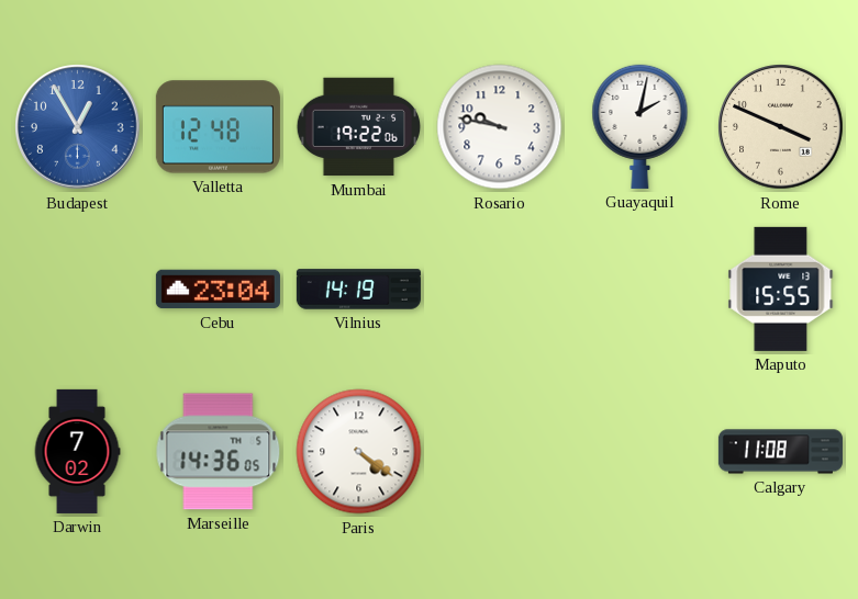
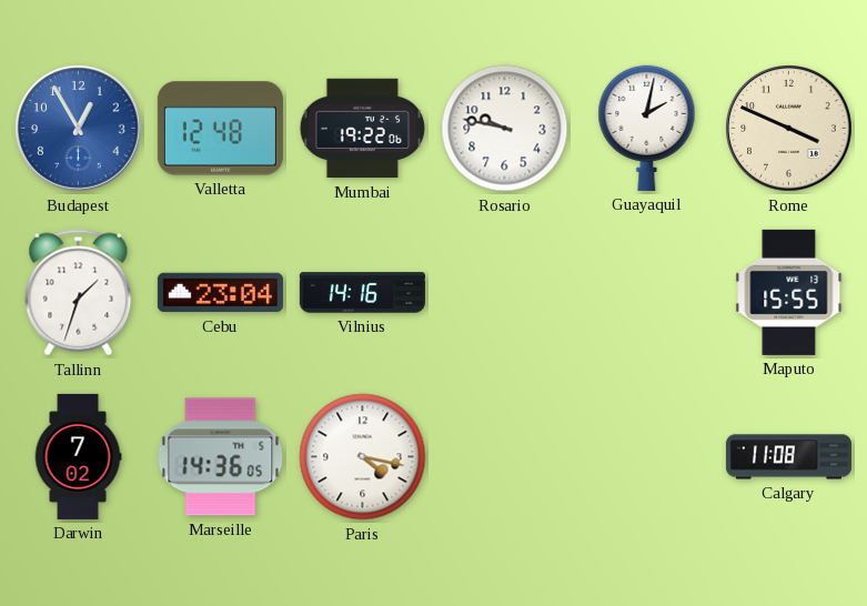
Tallinn: none -> 1:33
Vilnius: 14:19 -> 14:16
Paris: 4:21 -> 4:17
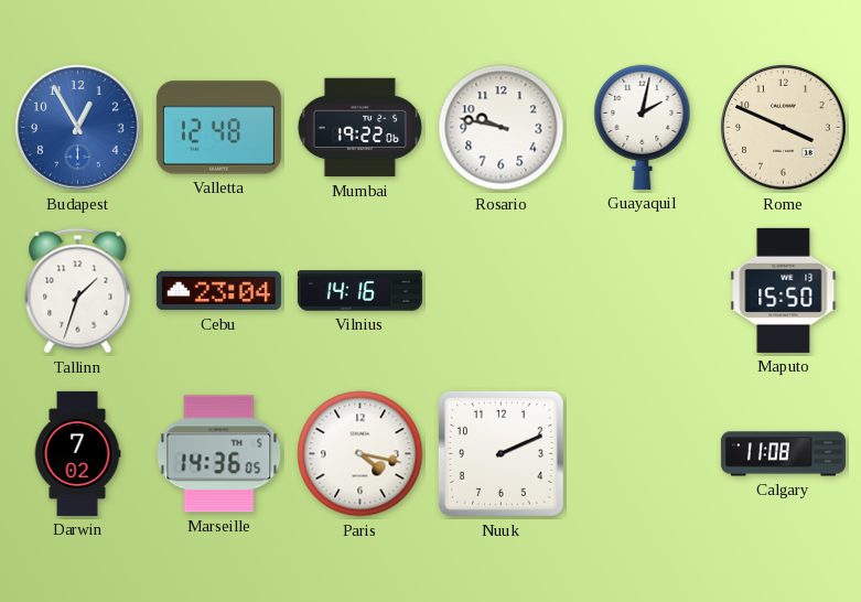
Maputo: 15:55 -> 15:50
Nuuk: none -> 2:11
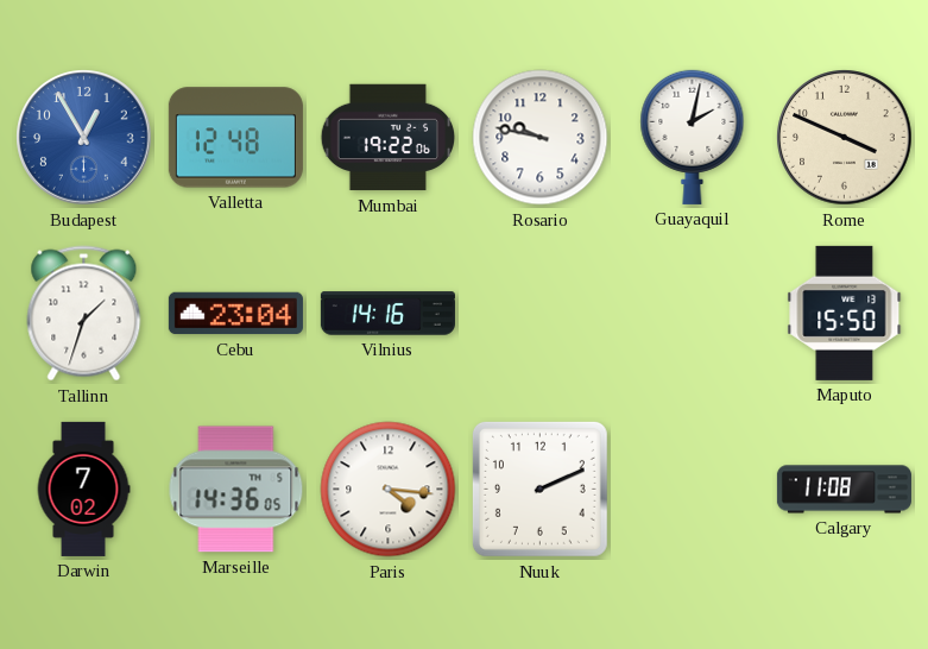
Paris: 4:17 -> 4:16
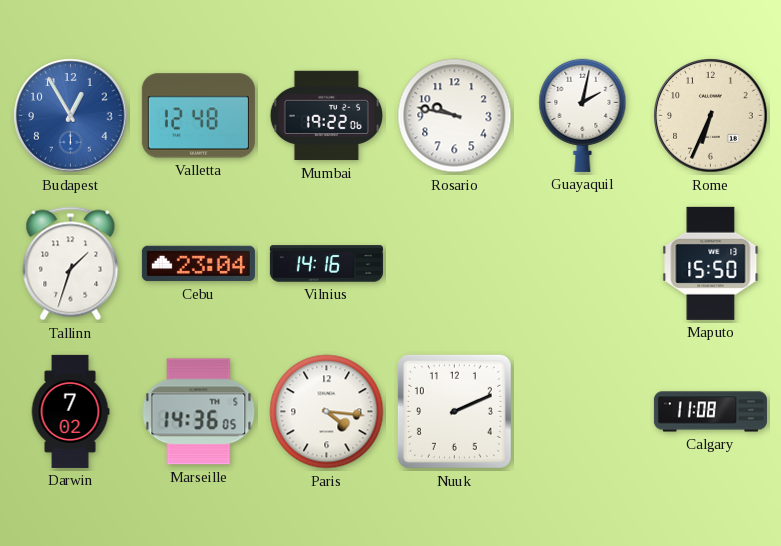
Rome: 3:49 -> 6:34
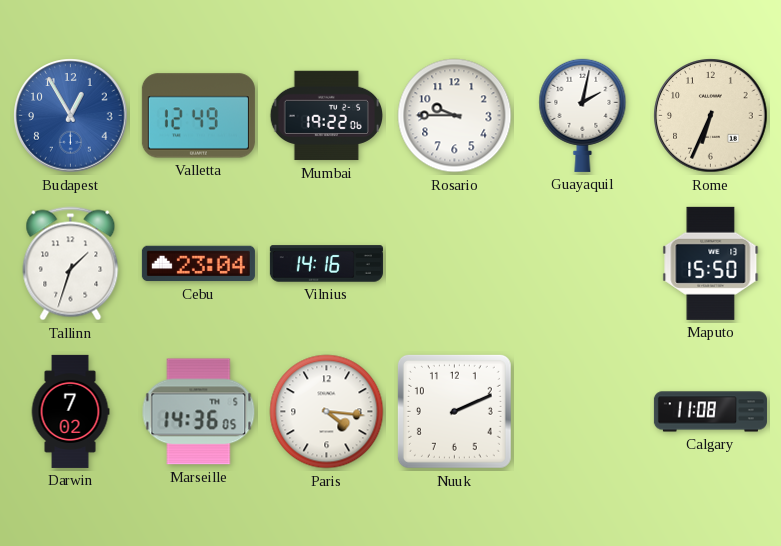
Valletta: 12:48 -> 12:49
Rosario: 9:47 -> 9:45
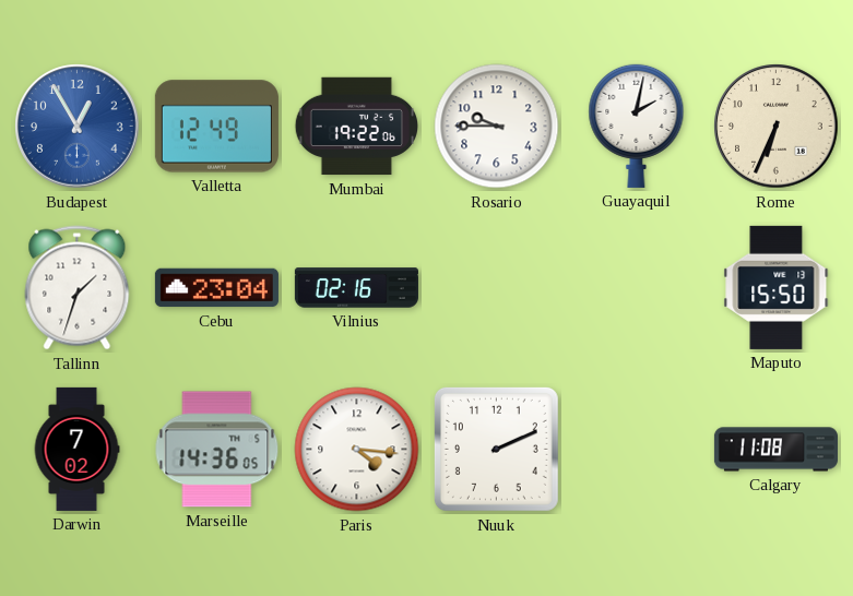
Vilnius: 14:16 -> 02:16
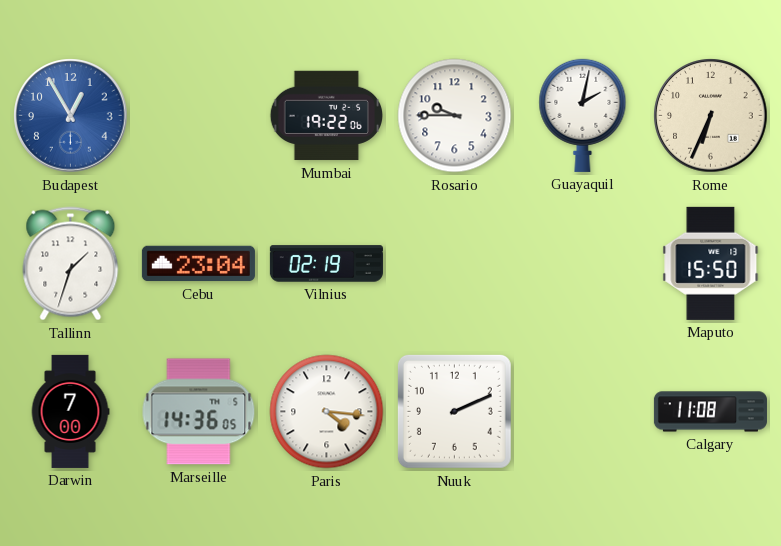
Valletta: 12:49 -> none
Vilnius: 02:16 -> 02:19
Darwin: 7:02 -> 7:00
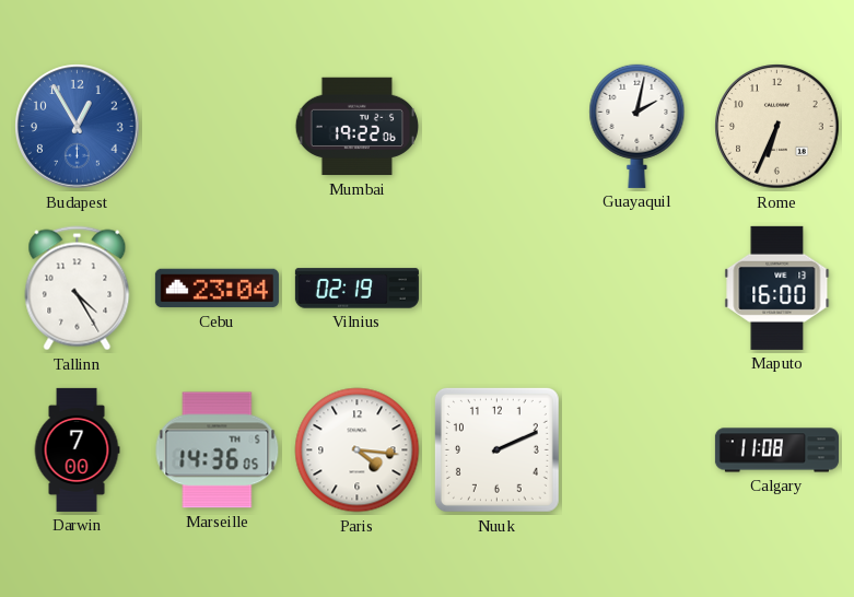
Rosario: 9:45 -> none
Tallinn: 1:33 -> 4:25
Maputo: 15:50 -> 16:00
